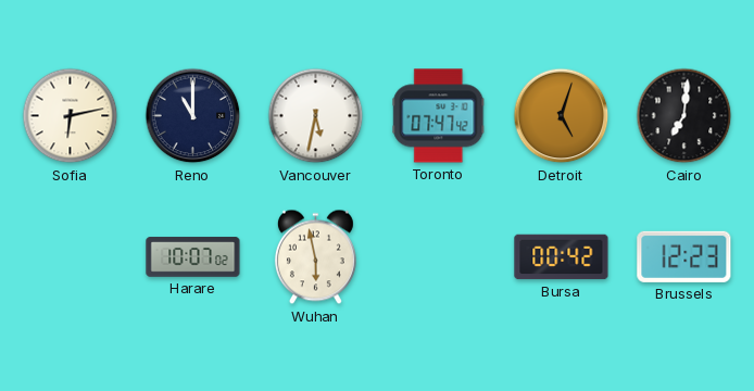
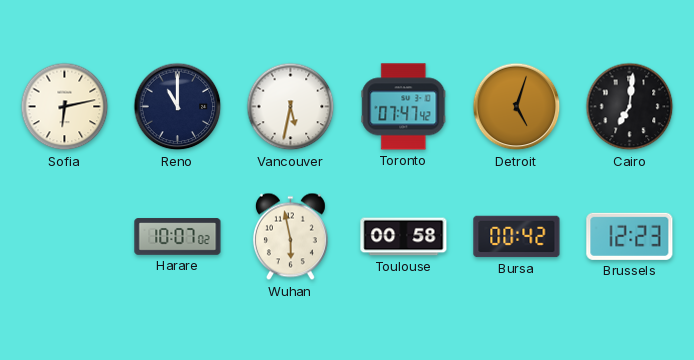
Toulouse: none -> 00:58
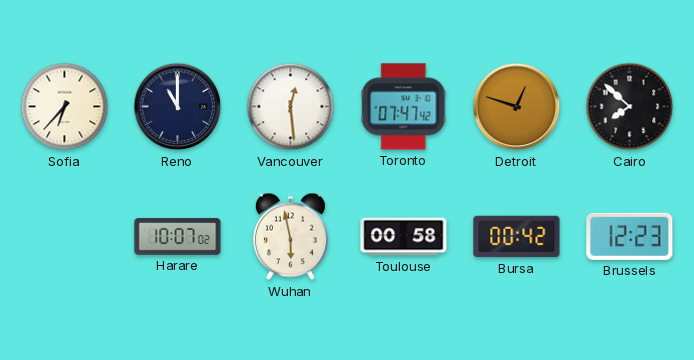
Sofia: 6:13 -> 6:37
Vancouver: 5:32 -> 12:29
Detroit: 5:03 -> 12:48
Cairo: 7:01 -> 7:52
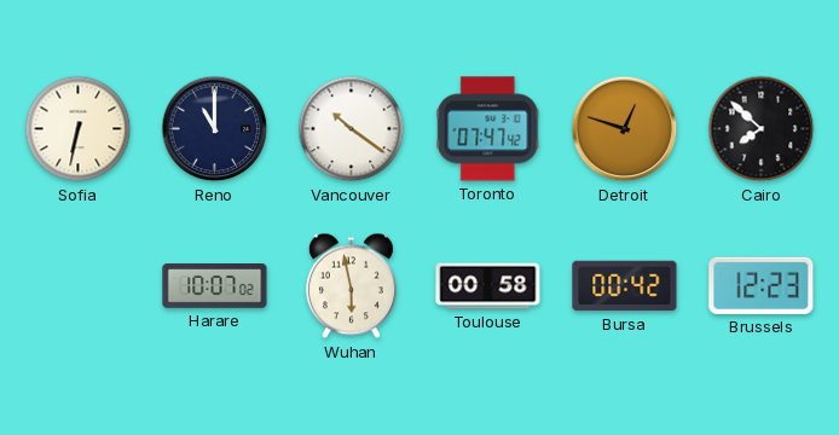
Sofia: 6:37 -> 6:32
Vancouver: 12:29 -> 10:21
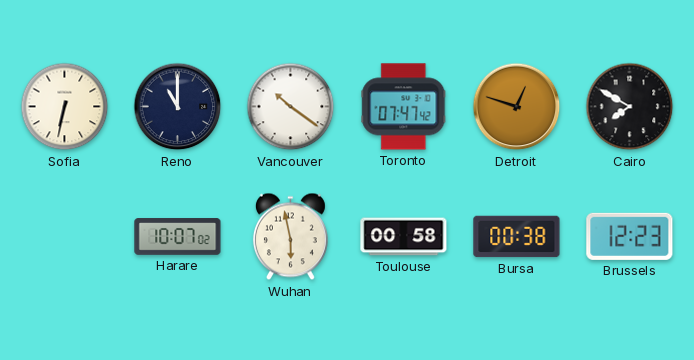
Cairo: 7:52 -> 7:50
Bursa: 00:42 -> 00:38
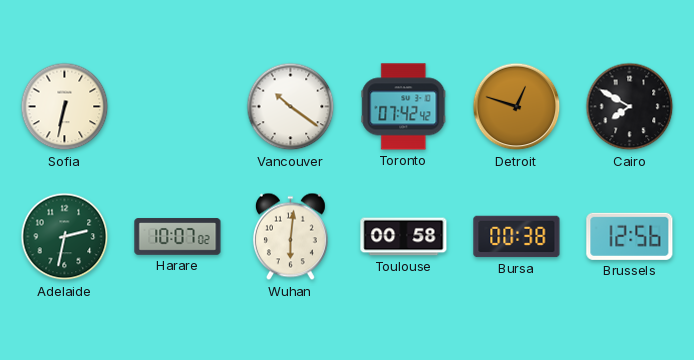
Reno: 11:00 -> none
Toronto: 07:47 -> 07:42
Adelaide: none -> 2:32
Wuhan: 5:58 -> 6:01
Brussels: 12:23 -> 12:56
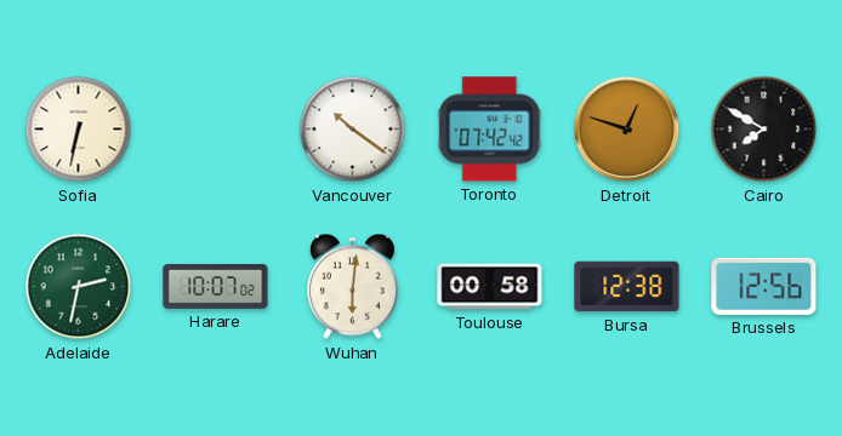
Bursa: 00:38 -> 12:38
